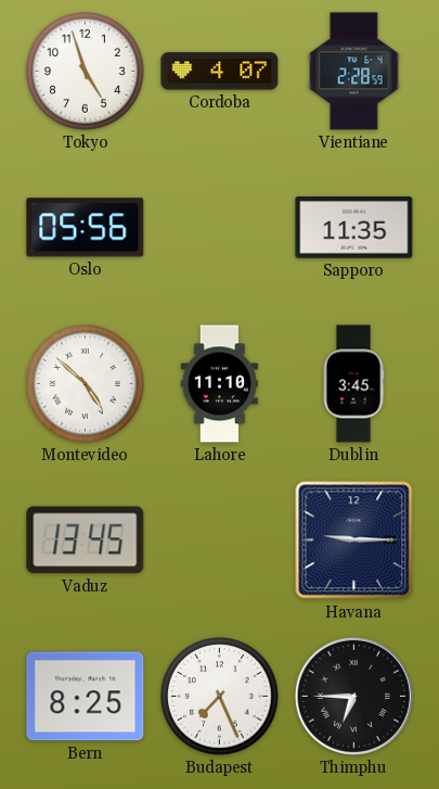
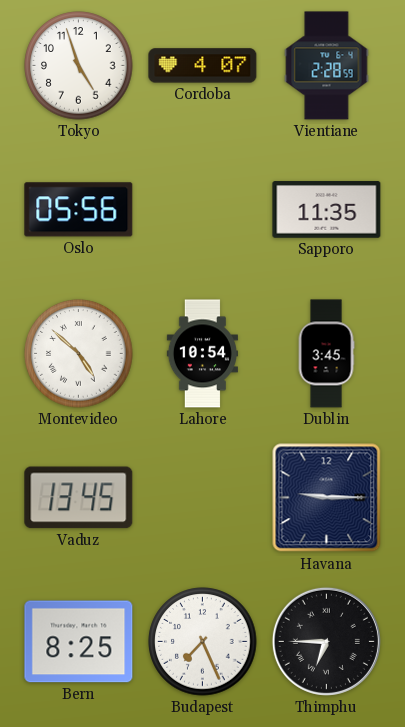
Lahore: 11:10 -> 10:54
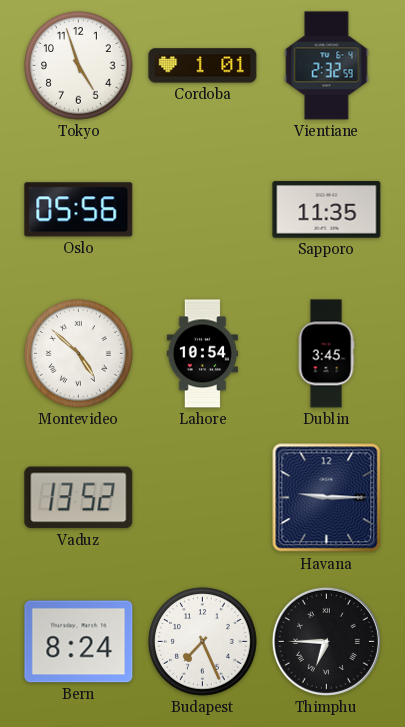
Cordoba: 4:07 -> 1:01
Vientiane: 2:28 -> 2:32
Vaduz: 13:45 -> 13:52
Bern: 8:25 -> 8:24
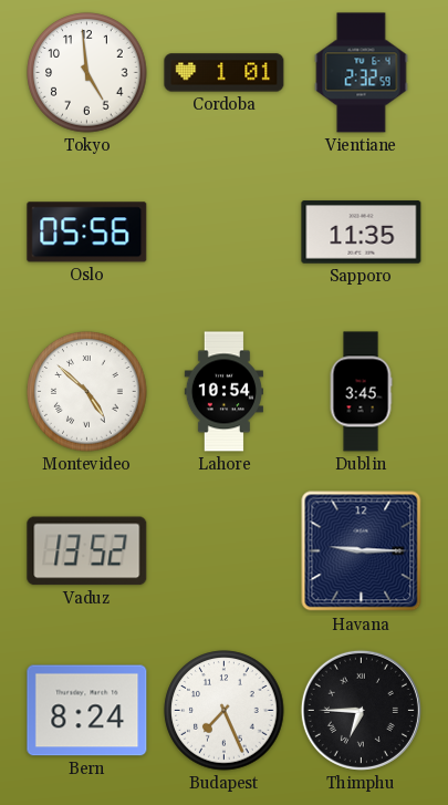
Tokyo: 4:57 -> 4:59
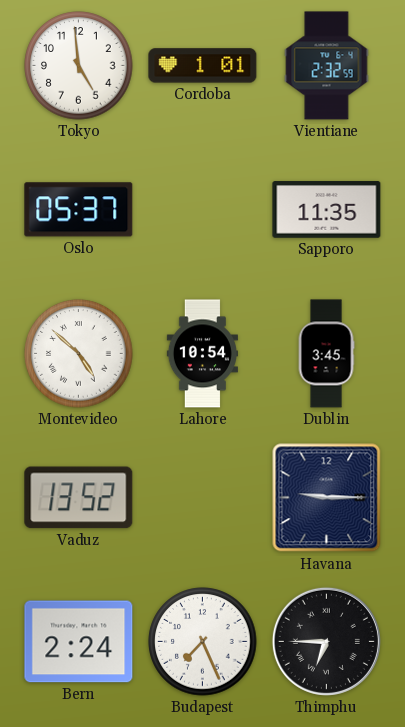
Oslo: 05:56 -> 05:37
Bern: 8:24 -> 2:24
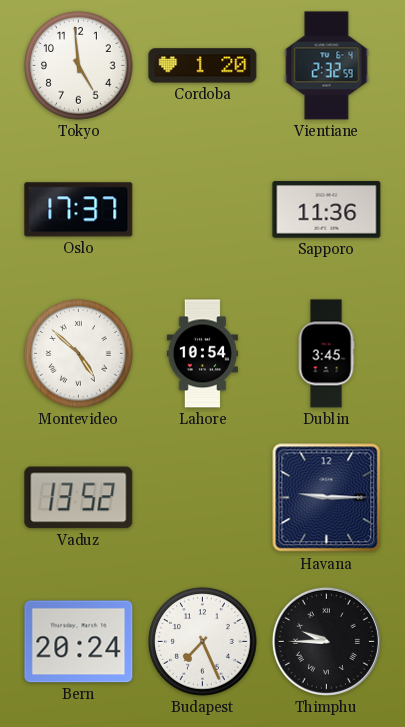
Cordoba: 1:01 -> 1:20
Oslo: 05:37 -> 17:37
Sapporo: 11:35 -> 11:36
Bern: 2:24 -> 20:24
Thimphu: 6:45 -> 9:45
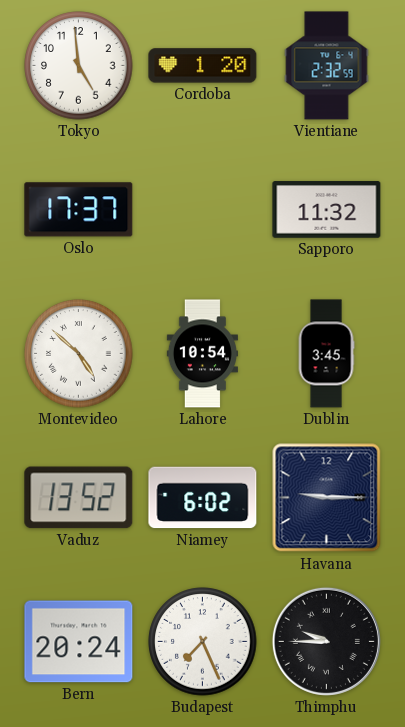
Sapporo: 11:36 -> 11:32
Niamey: none -> 6:02
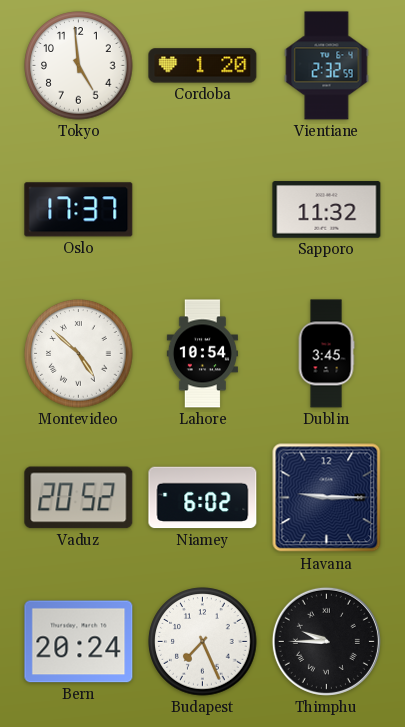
Vaduz: 13:52 -> 20:52
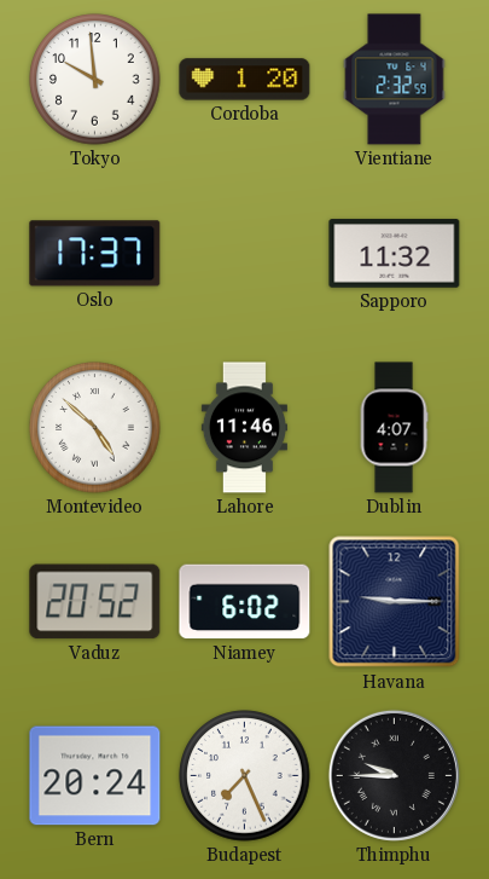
Tokyo: 4:59 -> 9:59
Lahore: 10:54 -> 11:46
Dublin: 3:45 -> 4:07
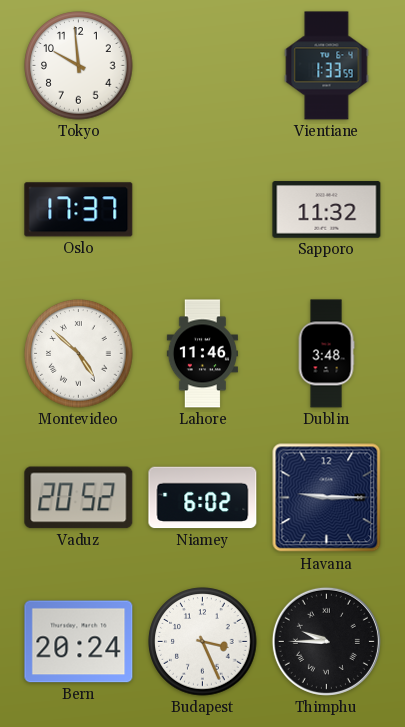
Cordoba: 1:20 -> none
Vientiane: 2:32 -> 1:33
Dublin: 4:07 -> 3:48
Budapest: 7:26 -> 3:26
